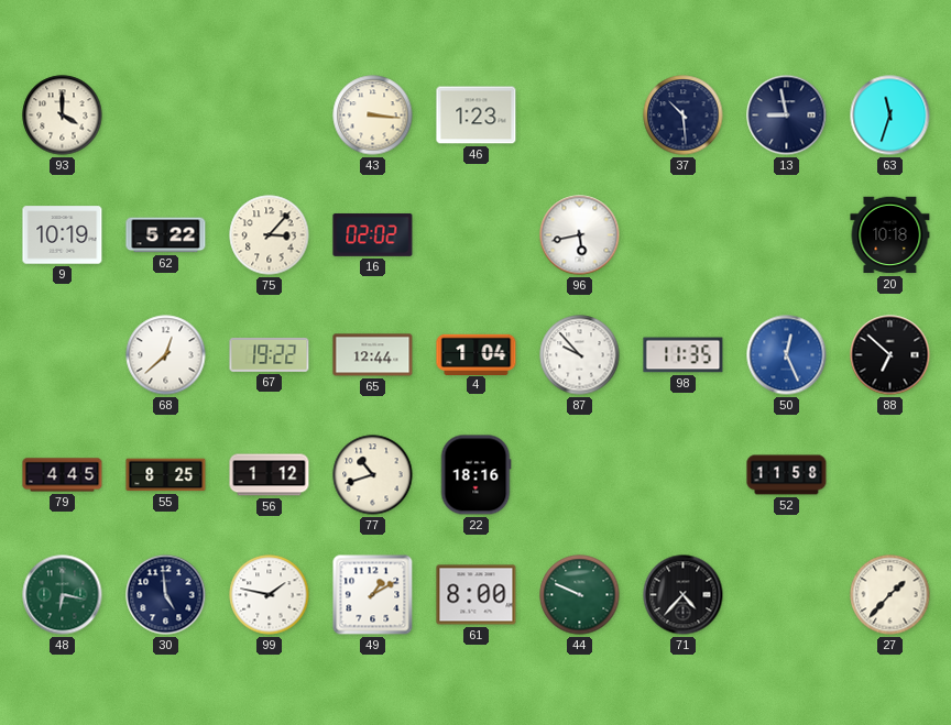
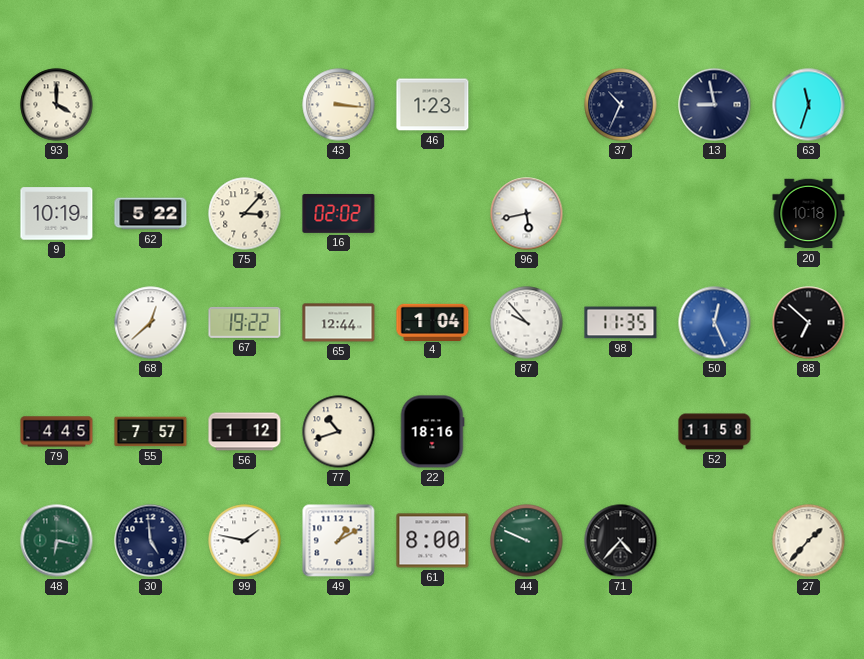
37: 10:29 -> 10:34
55: 8:25 -> 7:57
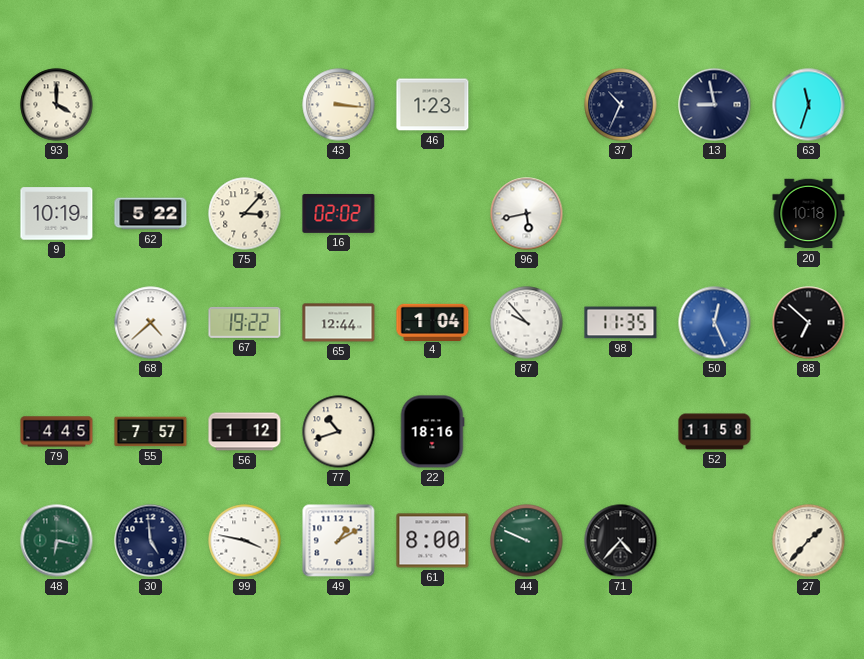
68: 12:38 -> 4:38
99: 1:47 -> 3:47
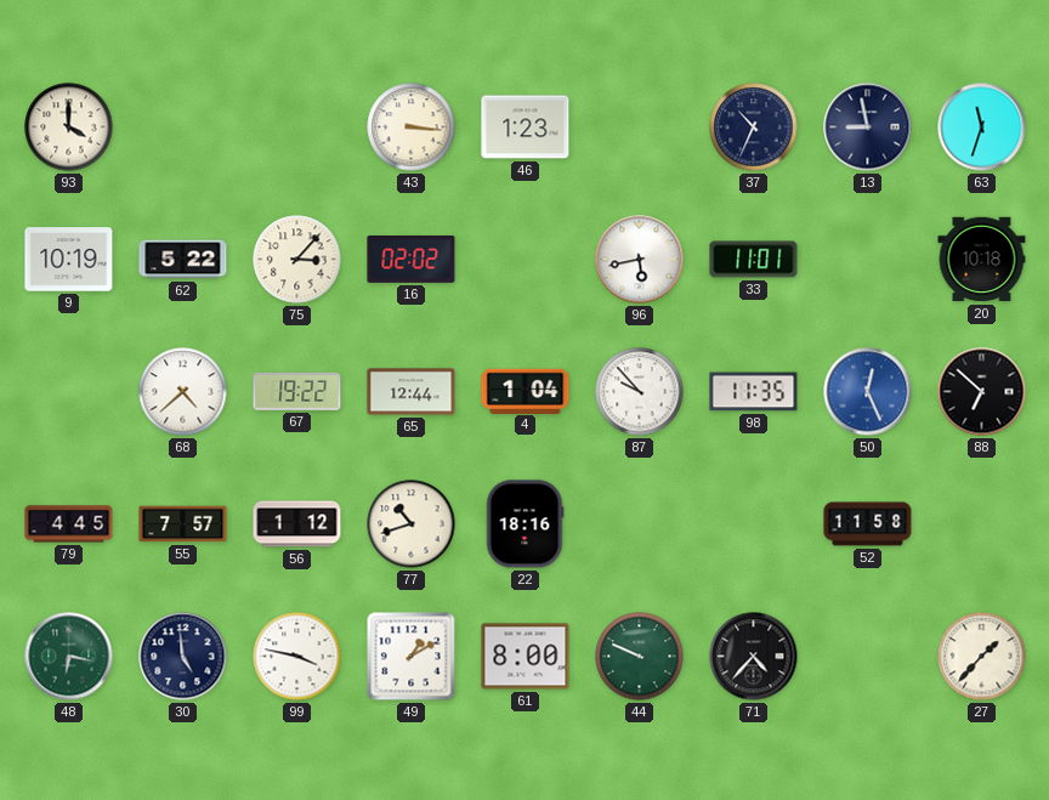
33: none -> 11:01
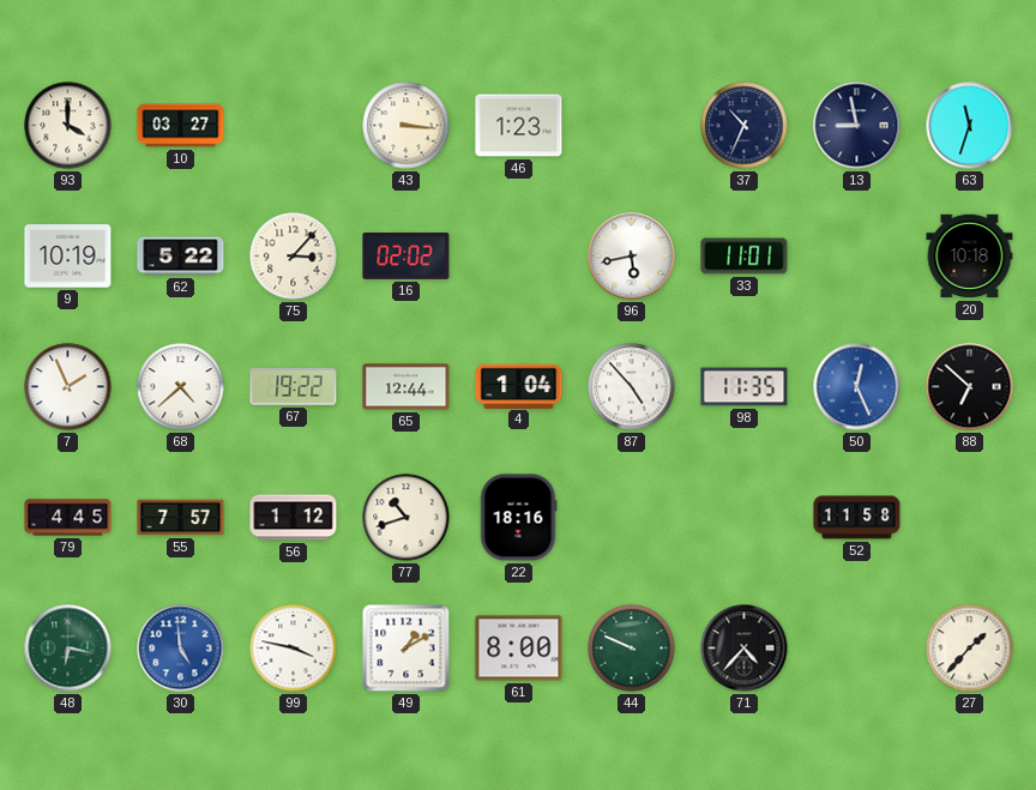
10: none -> 03:27
7: none -> 1:56
87: 9:53 -> 4:53
30 dial: navy -> blue
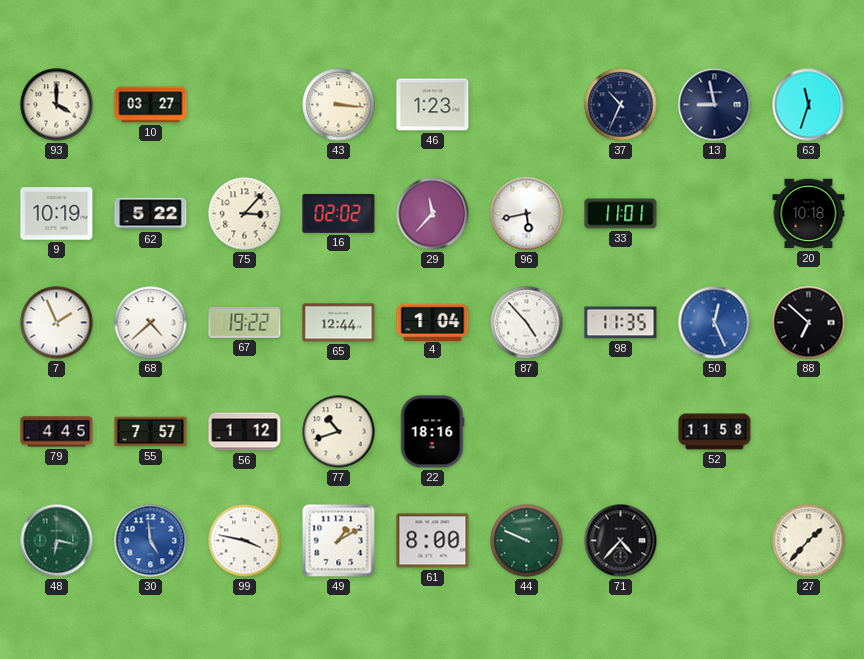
29: none -> 11:37
